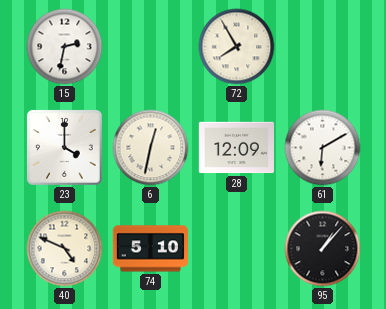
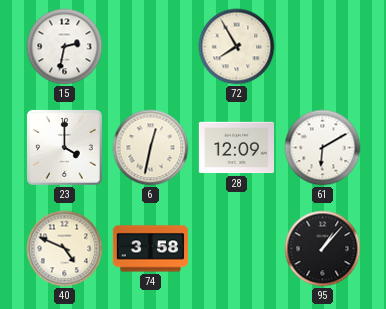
74: 5:10 -> 3:58
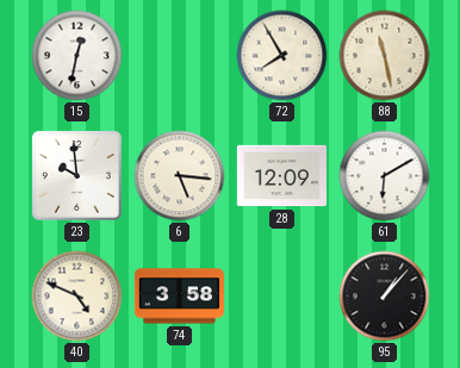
15: 2:32 -> 12:32
88: none -> 11:28
23: 4:00 -> 9:59
6: 12:32 -> 5:16
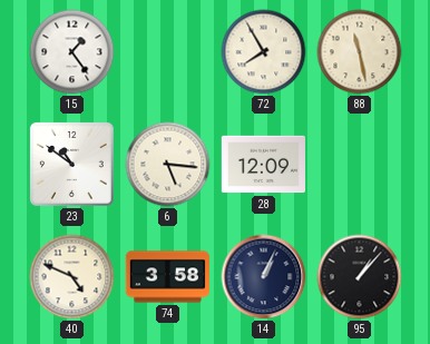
15: 12:32 -> 1:24
23: 9:59 -> 10:51
61: 6:10 -> none
14: none -> 1:04
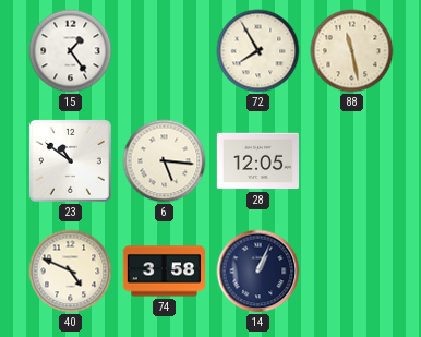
28: 12:09 -> 12:05
95: 1:07 -> none
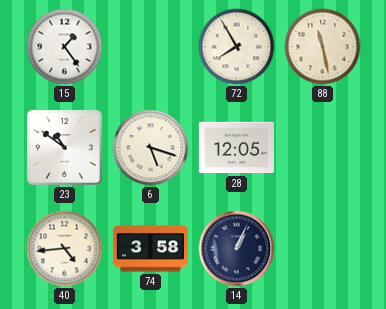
6: 5:16 -> 5:18
40: 4:49 -> 4:44
